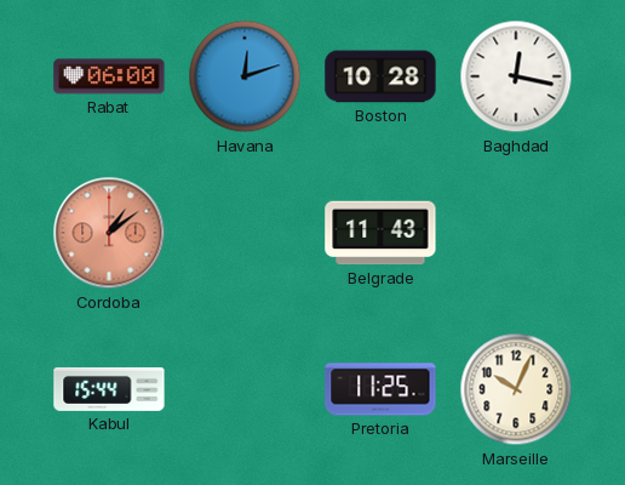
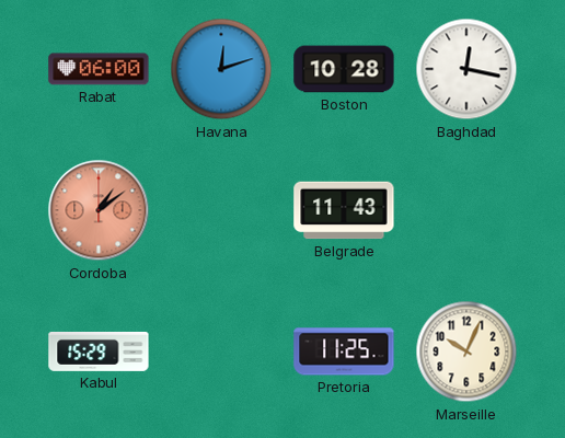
Kabul: 15:44 -> 15:29
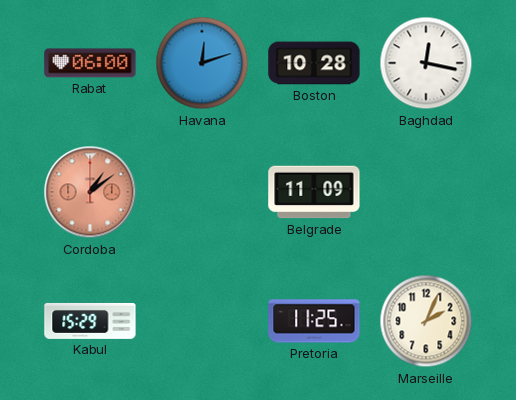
Belgrade: 11:43 -> 11:09
Marseille: 10:04 -> 2:04
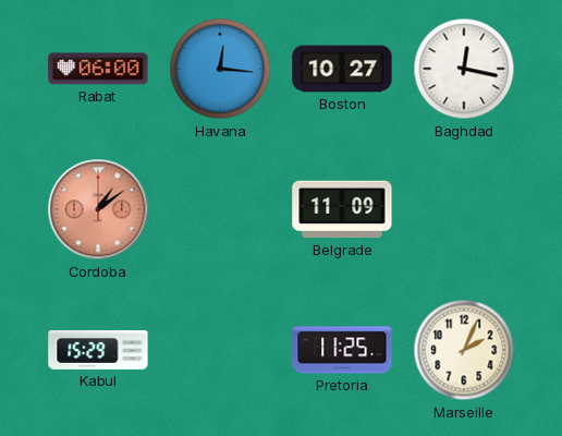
Havana: 12:12 -> 12:16
Boston: 10:28 -> 10:27
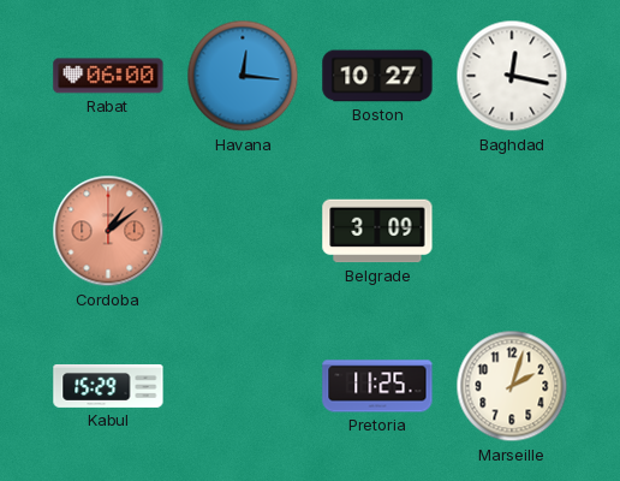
Belgrade: 11:09 -> 3:09
Marseille: 2:04 -> 2:03
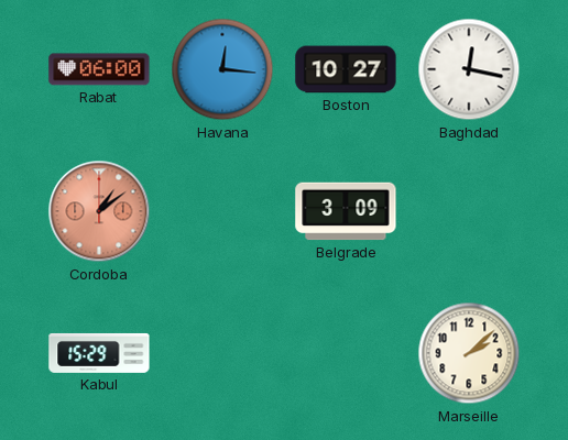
Pretoria: 11:25 -> none
Marseille: 2:03 -> 2:08
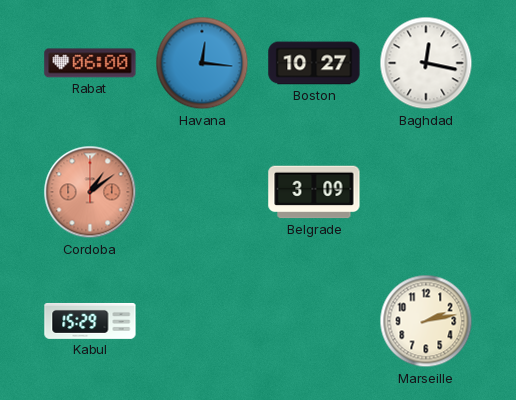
Marseille: 2:08 -> 2:13
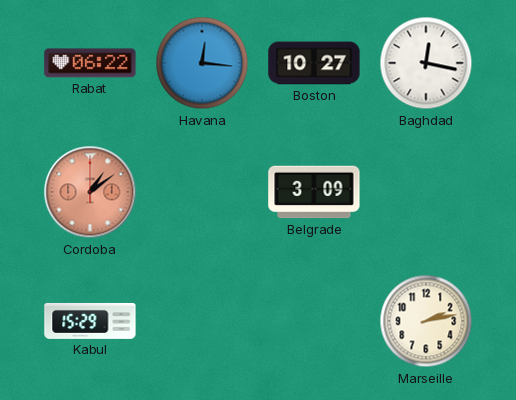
Rabat: 06:00 -> 06:22
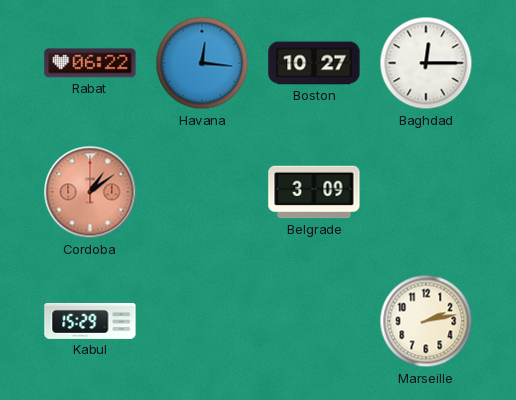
Baghdad: 12:17 -> 12:15
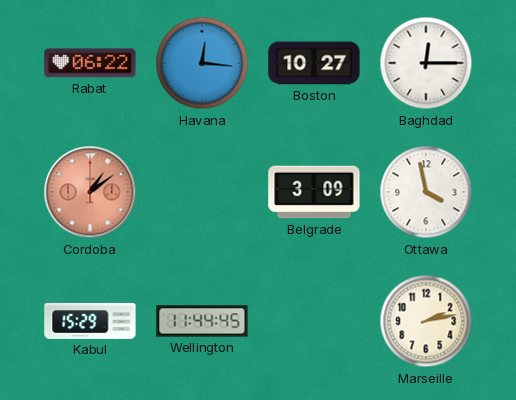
Ottawa: none -> 3:58
Wellington: none -> 11:44
